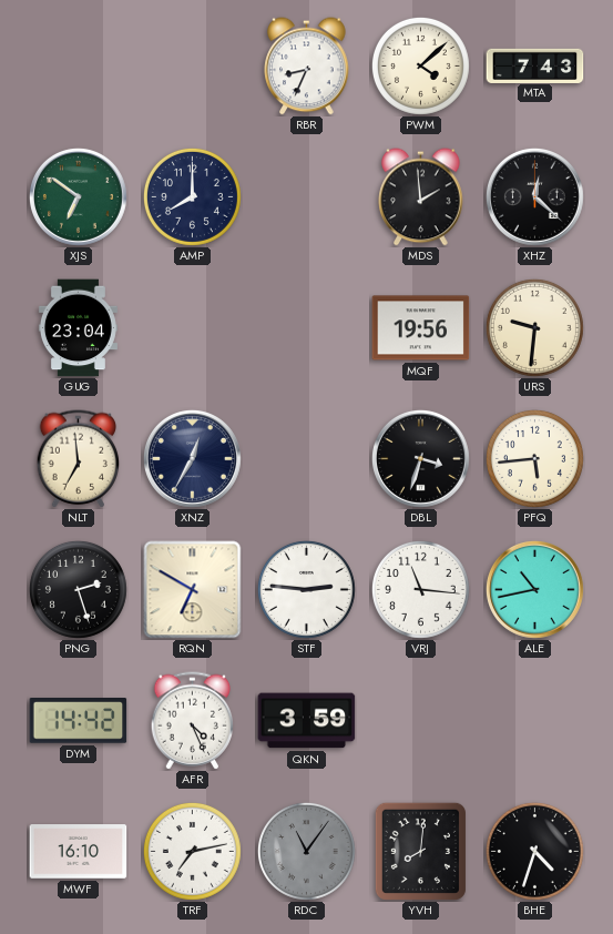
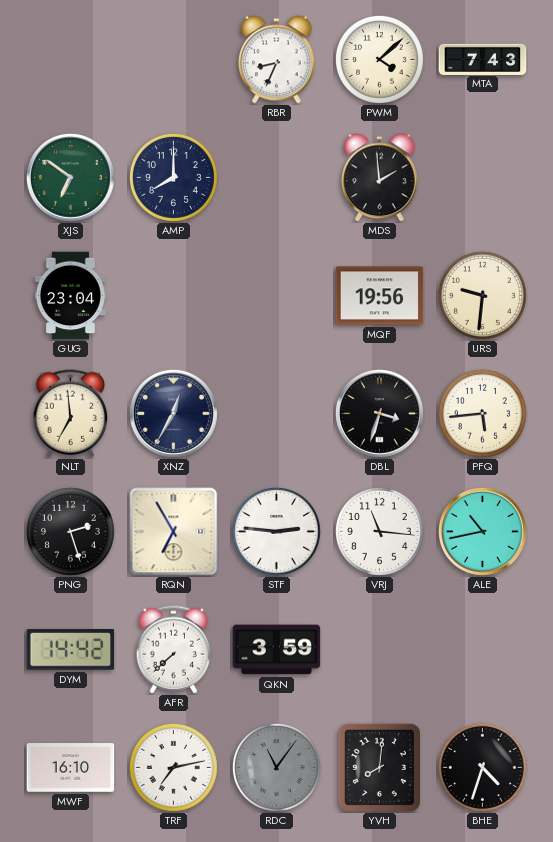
XHZ: 12:22 -> none
RQN: 6:50 -> 6:55
AFR: 4:26 -> 7:38
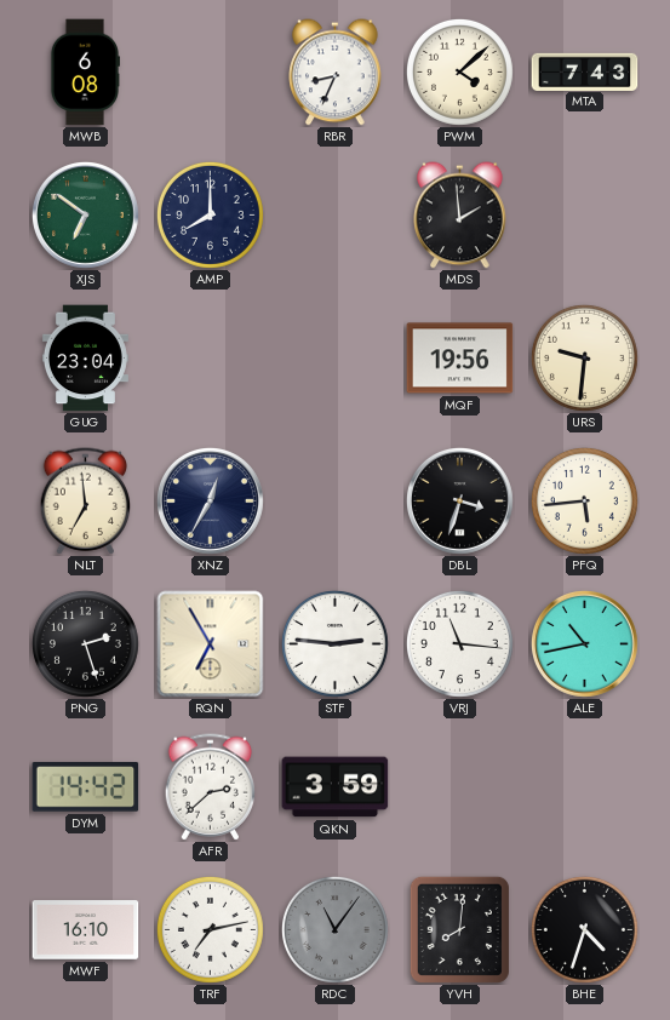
MWB: none -> 6:08
AFR: 7:38 -> 2:38
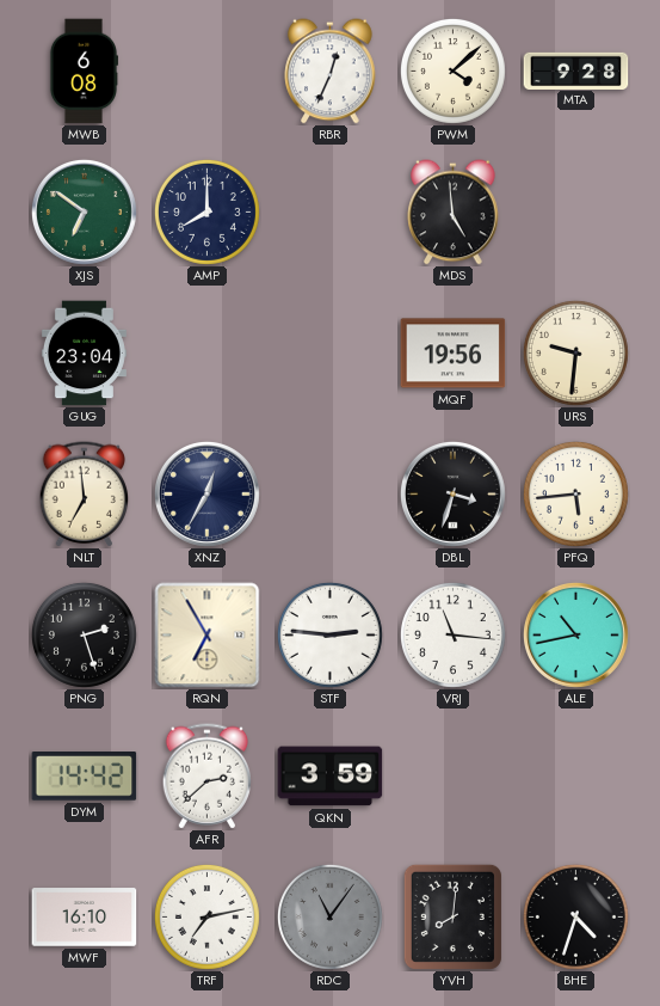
RBR: 8:34 -> 12:34
MTA: 7:43 -> 9:28
MDS: 1:59 -> 4:59
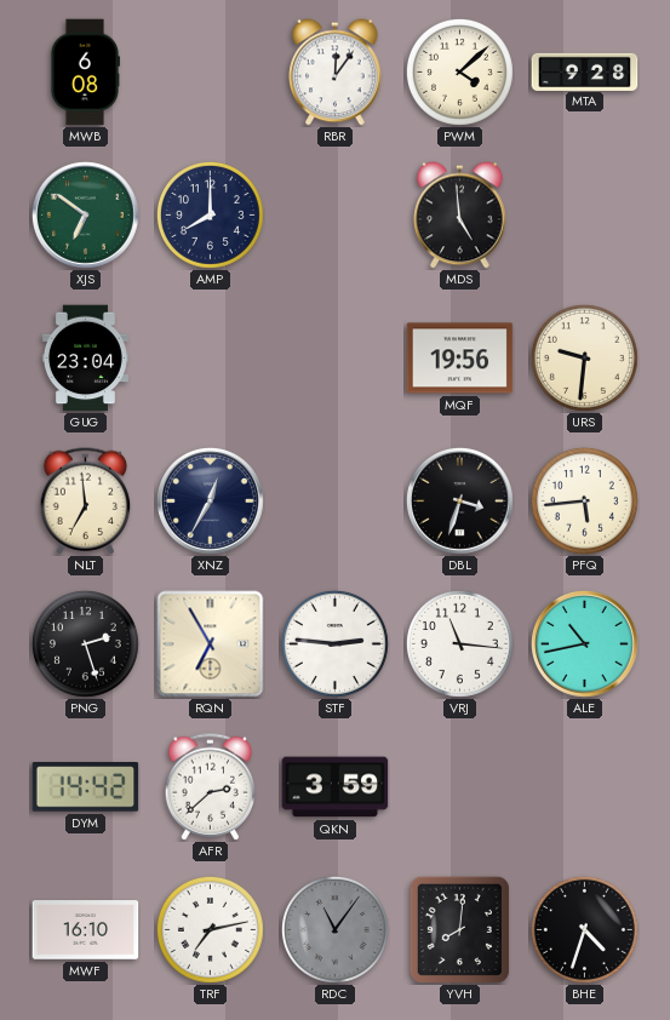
RBR: 12:34 -> 12:06
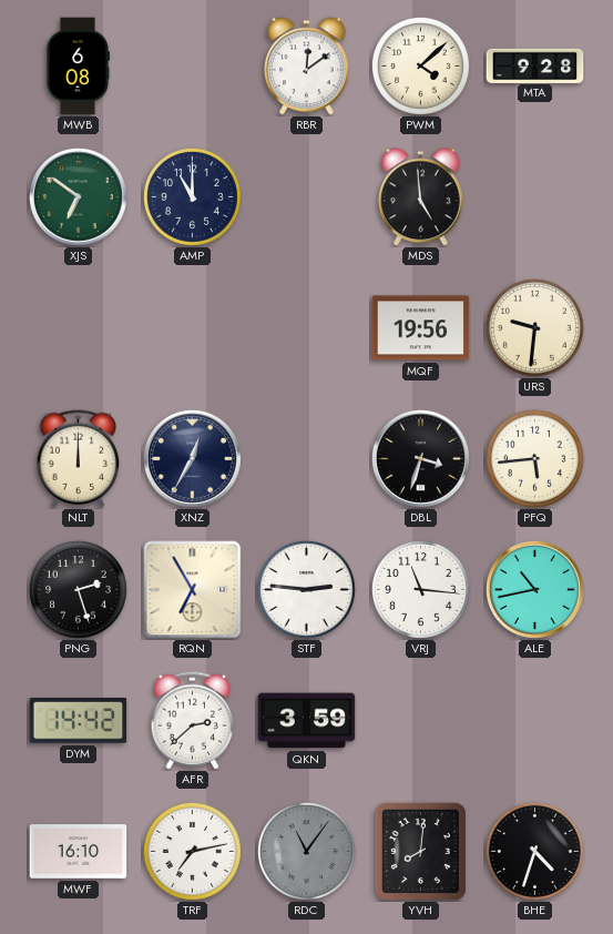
RBR: 12:06 -> 12:09
AMP: 8:00 -> 11:00
GUG: 23:04 -> none
NLT: 6:59 -> 12:00
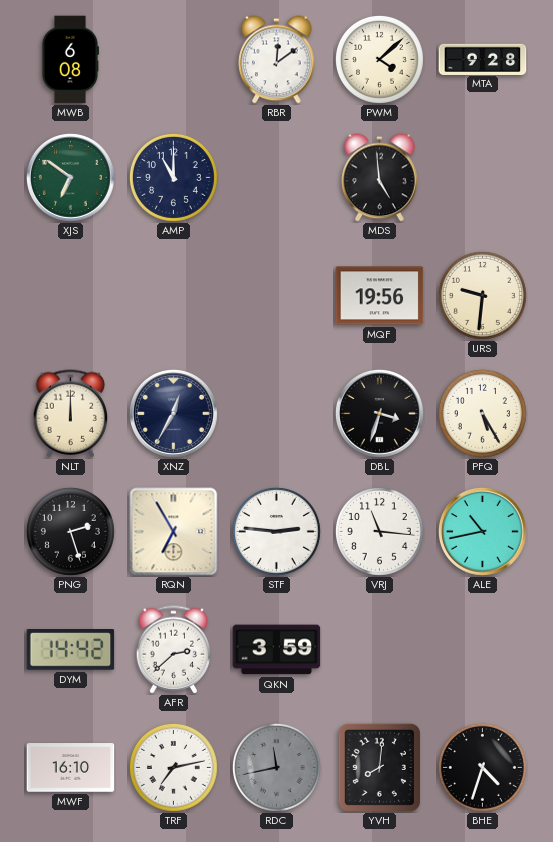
PFQ: 5:44 -> 5:25
RDC: 11:06 -> 11:43
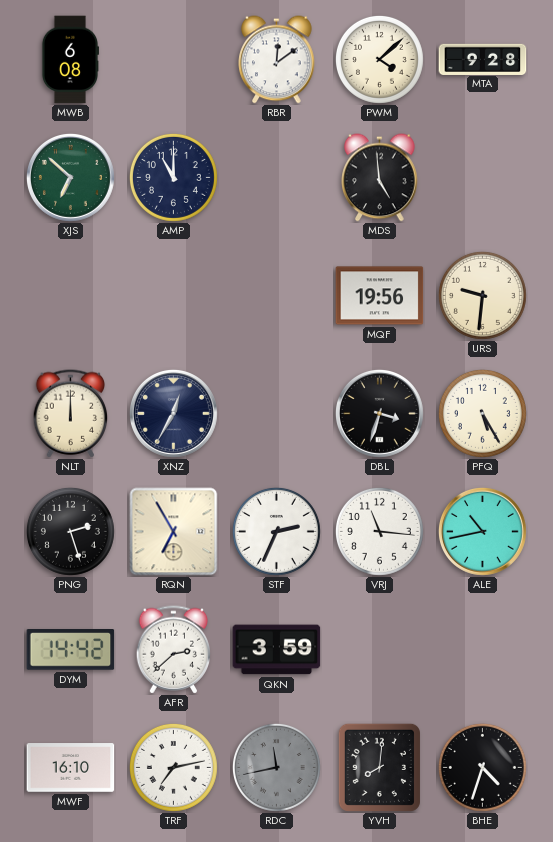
XJS: 6:51 -> 6:52
STF: 2:46 -> 2:34
